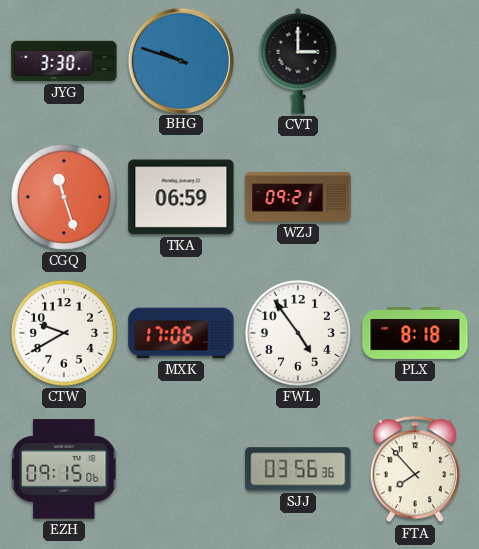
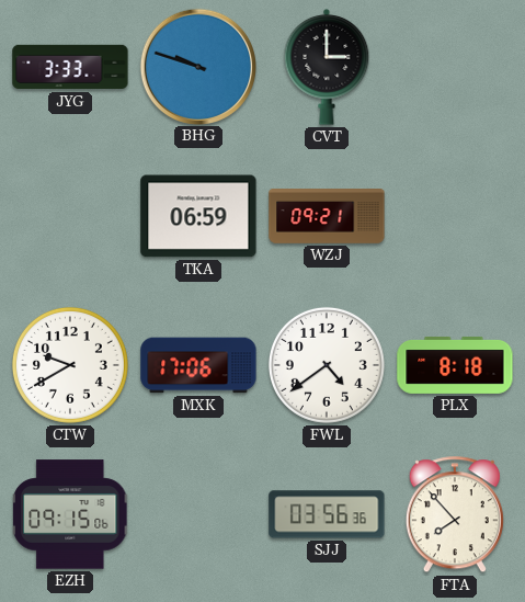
JYG: 3:30 -> 3:33
CGQ: 11:27 -> none
FWL: 4:54 -> 4:39
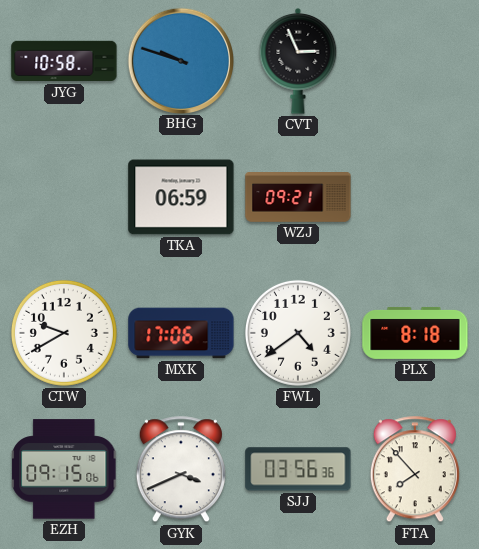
JYG: 3:33 -> 10:58
CVT: 3:00 -> 2:56
GYK: none -> 3:41
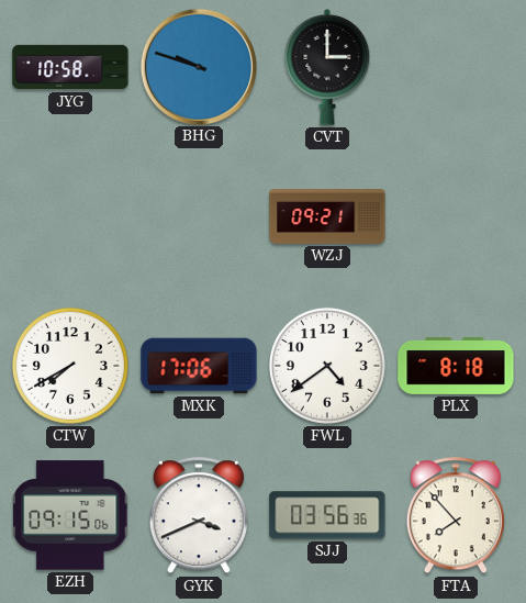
CVT: 2:56 -> 3:00
TKA: 06:59 -> none
CTW: 9:40 -> 7:40
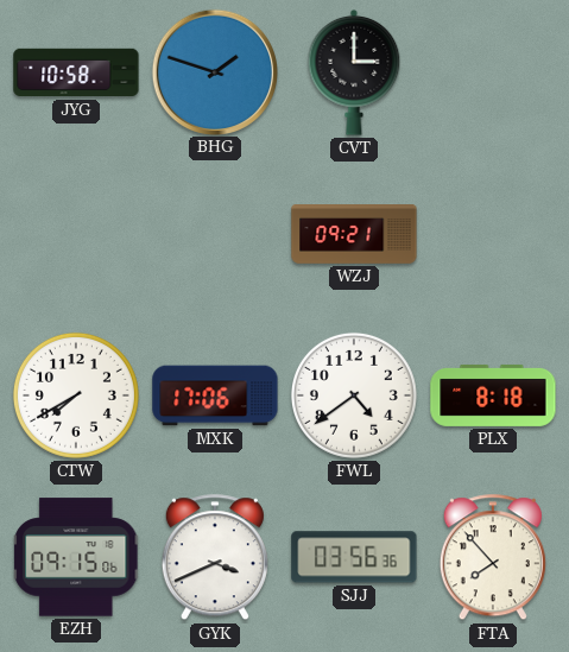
BHG: 9:48 -> 1:48
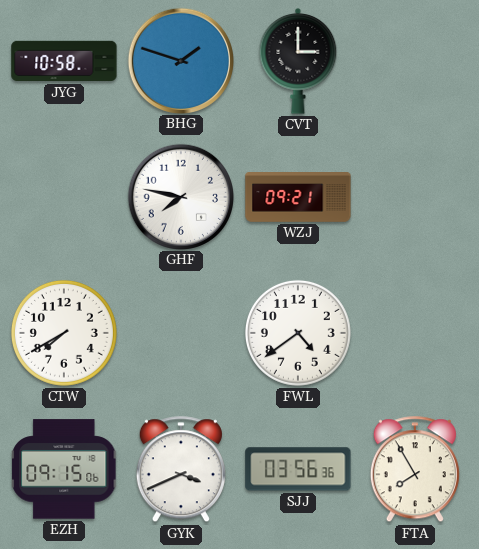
GHF: none -> 7:47
MXK: 17:06 -> none
PLX: 8:18 -> none
FTA: 7:53 -> 7:55
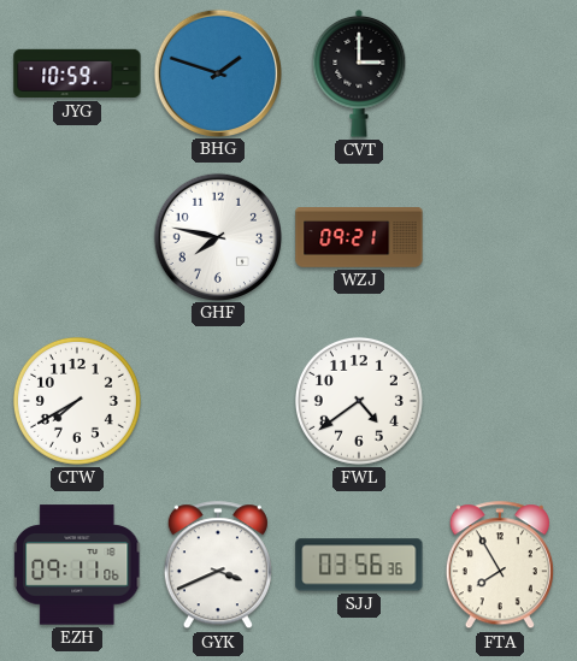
JYG: 10:58 -> 10:59
EZH: 09:15 -> 09:11
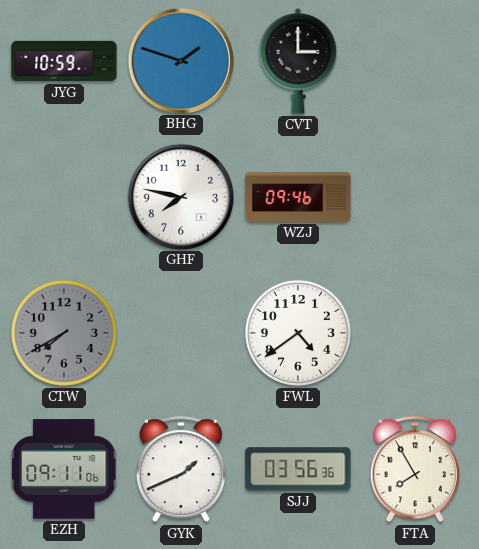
WZJ: 09:21 -> 09:46
CTW dial: white -> grey
GYK: 3:41 -> 1:41
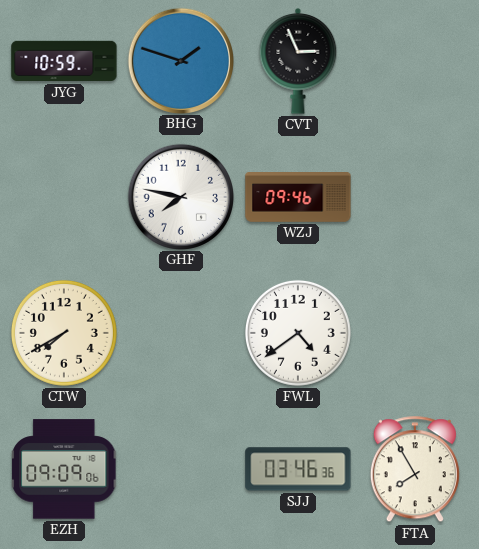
CVT: 3:00 -> 2:56
CTW dial: grey -> cream
EZH: 09:11 -> 09:09
GYK: 1:41 -> none
SJJ: 03:56 -> 03:46
